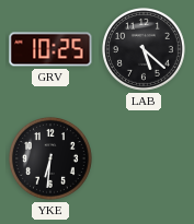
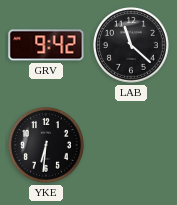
GRV: 10:25 -> 9:42
LAB: 5:22 -> 11:22
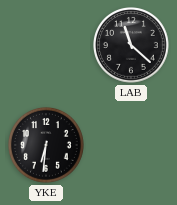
GRV: 9:42 -> none
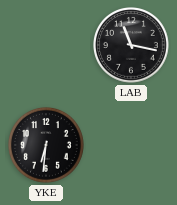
LAB: 11:22 -> 11:17
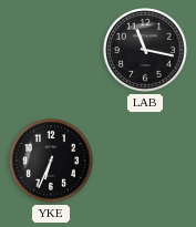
YKE: 6:31 -> 6:34
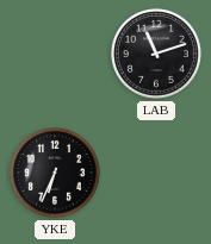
LAB: 11:17 -> 11:12
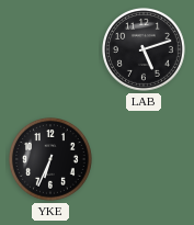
LAB: 11:12 -> 5:12
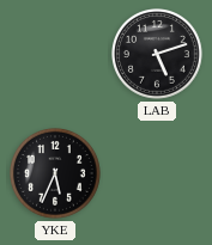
YKE: 6:34 -> 5:34
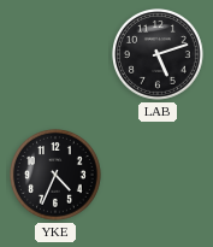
YKE: 5:34 -> 4:34
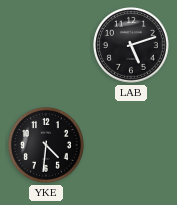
YKE: 4:34 -> 4:31
